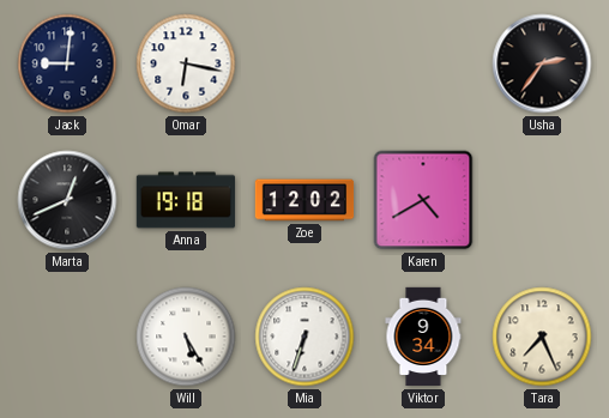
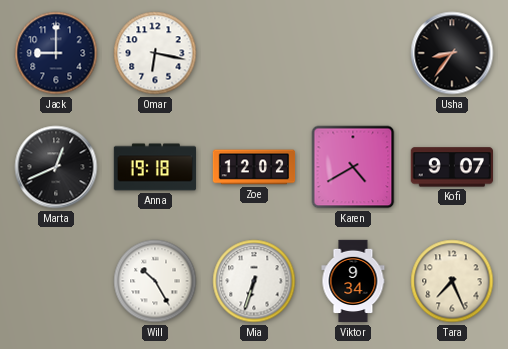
Jack: 9:01 -> 9:00
Usha: 2:36 -> 8:36
Kofi: none -> 9:07
Will: 5:25 -> 10:25
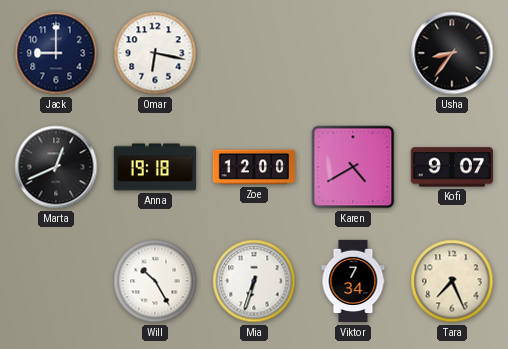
Zoe: 12:02 -> 12:00
Viktor: 9:34 -> 7:34
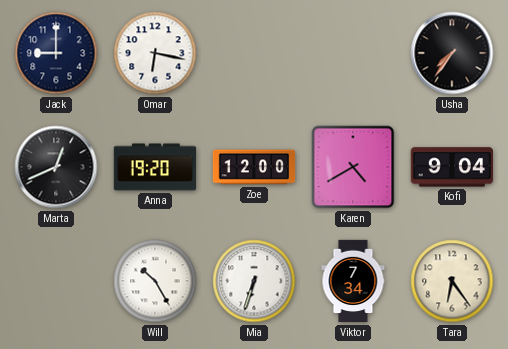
Usha: 8:36 -> 7:36
Anna: 19:18 -> 19:20
Kofi: 9:07 -> 9:04
Tara: 7:26 -> 6:24
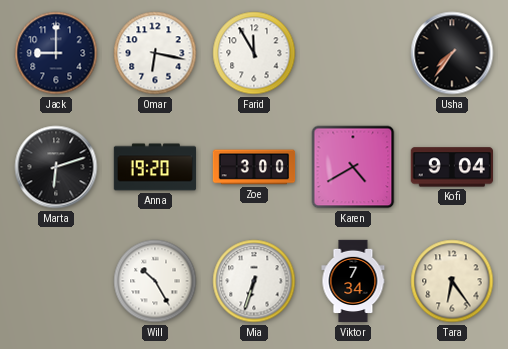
Farid: none -> 11:55
Marta: 12:41 -> 6:12
Zoe: 12:00 -> 3:00
